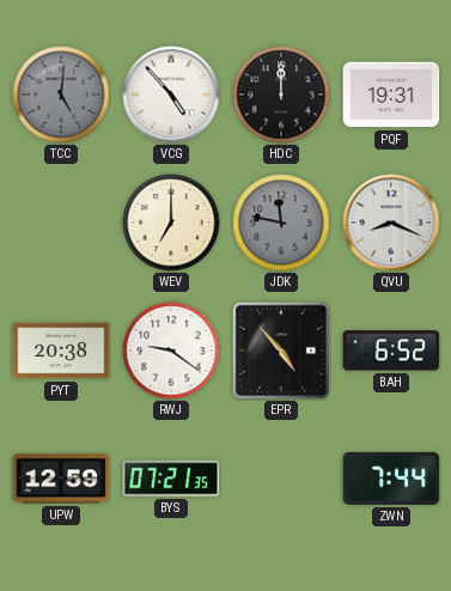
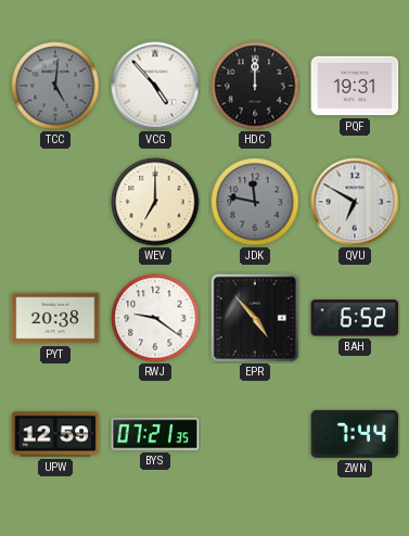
QVU: 8:19 -> 6:50
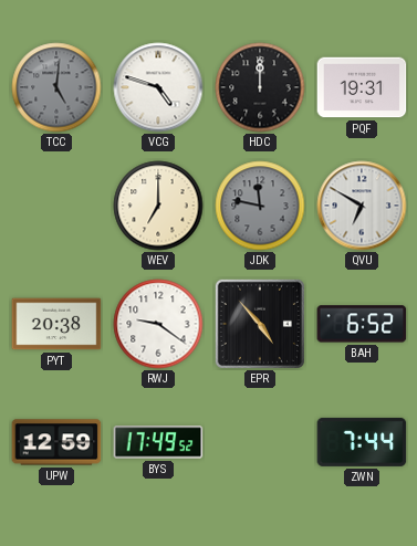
VCG: 4:53 -> 4:48
BYS: 07:21 -> 17:49
